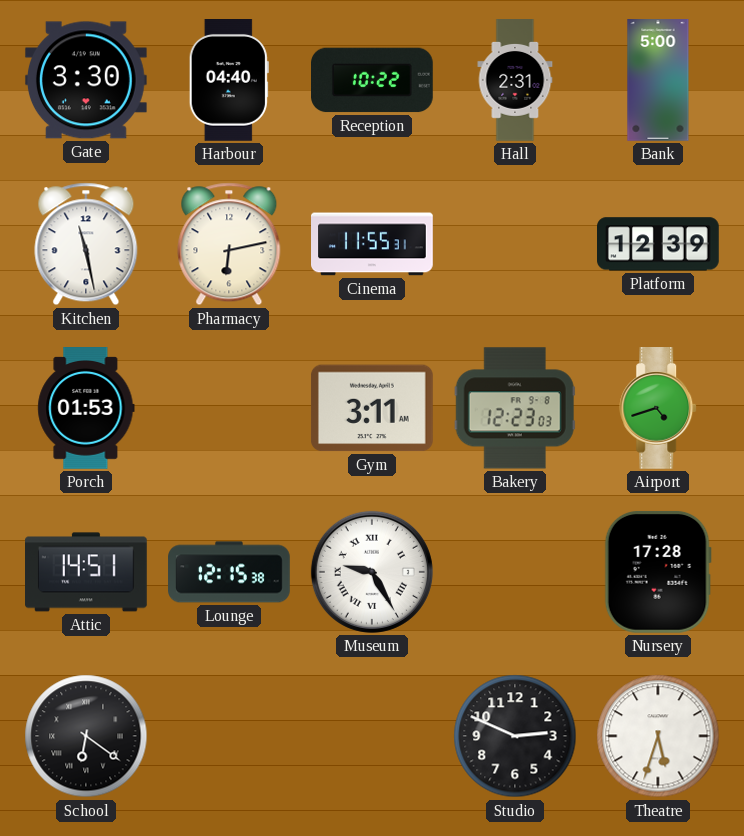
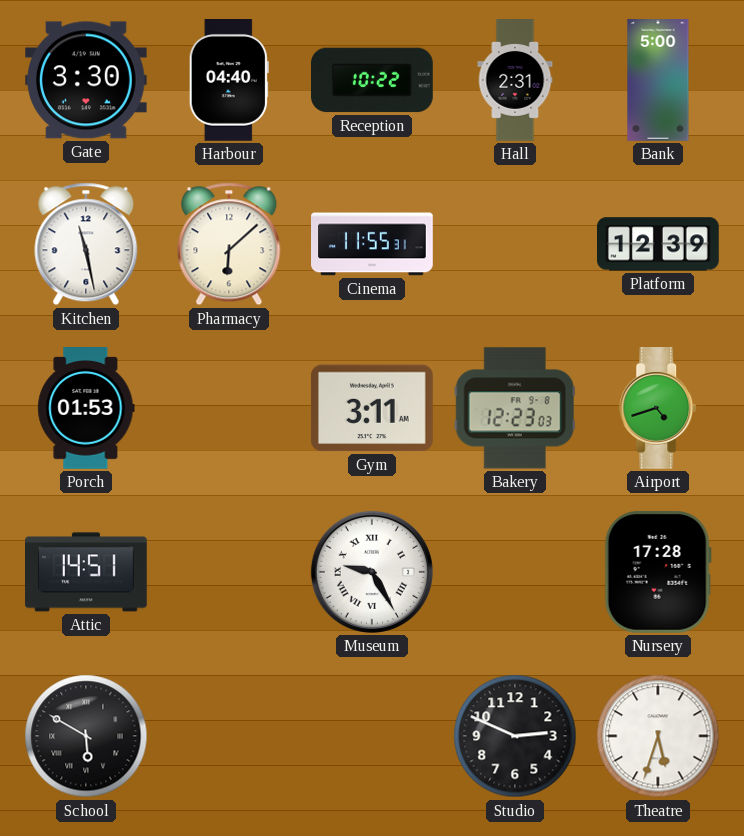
Pharmacy: 6:13 -> 6:08
Lounge: 12:15 -> none
School: 6:21 -> 5:50
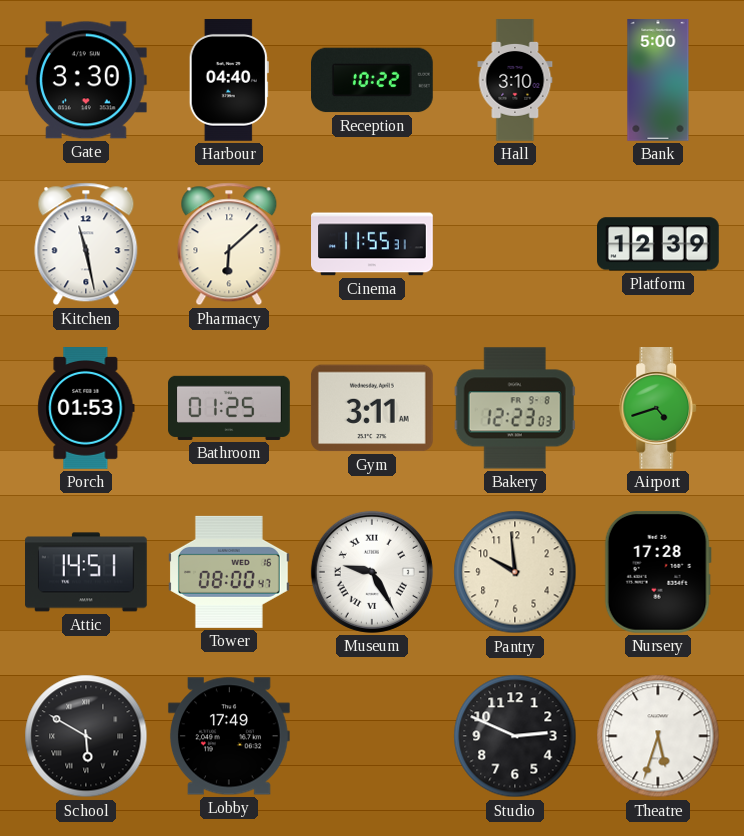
Hall: 2:31 -> 3:10
Bathroom: none -> 01:25
Tower: none -> 08:00
Pantry: none -> 9:59
Lobby: none -> 17:49
